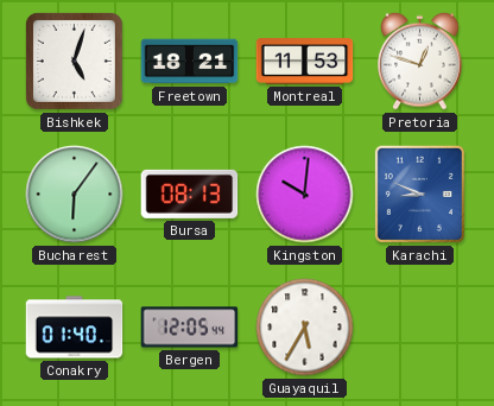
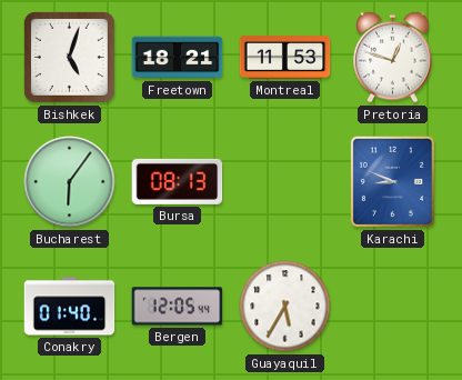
Kingston: 10:01 -> none
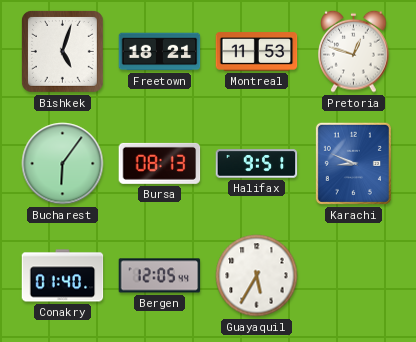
Halifax: none -> 9:51
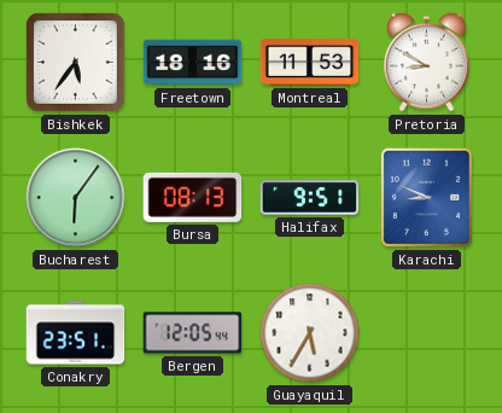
Bishkek: 5:03 -> 5:36
Freetown: 18:21 -> 18:16
Pretoria: 12:48 -> 8:50
Conakry: 01:40 -> 23:51
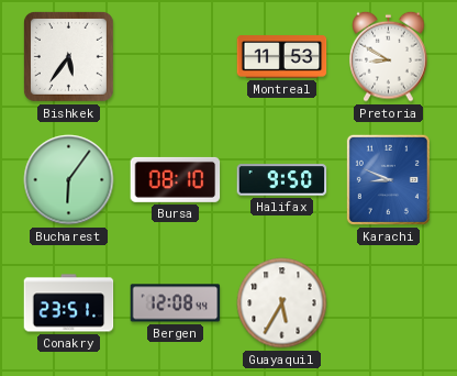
Freetown: 18:16 -> none
Bursa: 08:13 -> 08:10
Halifax: 9:51 -> 9:50
Bergen: 12:05 -> 12:08
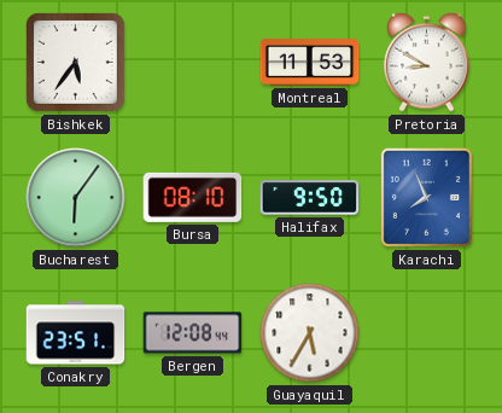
Karachi: 8:49 -> 7:56
